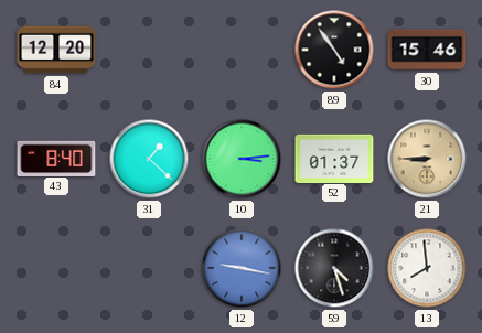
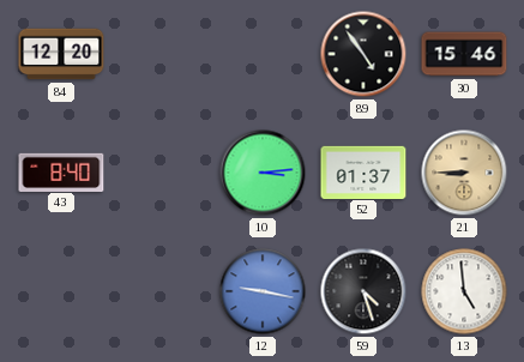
31: 1:22 -> none
13: 7:59 -> 4:59
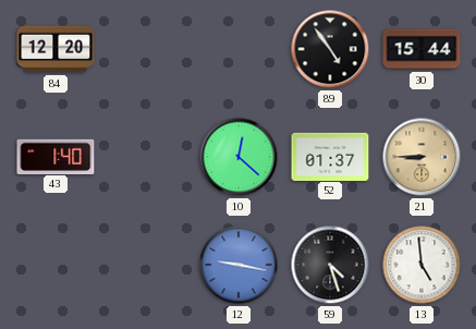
30: 15:46 -> 15:44
43: 8:40 -> 1:40
10: 3:14 -> 12:22
